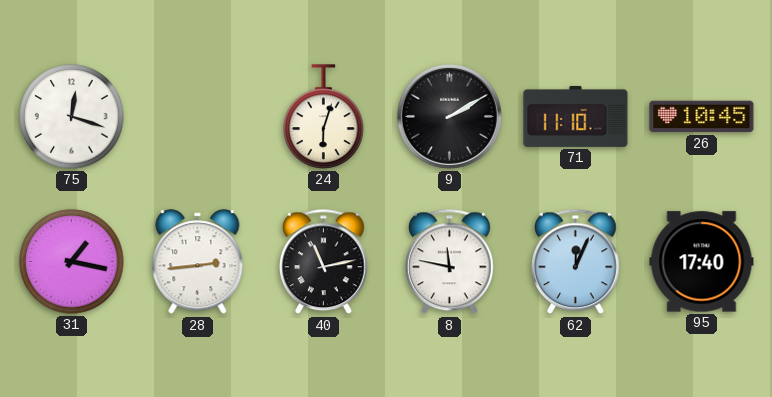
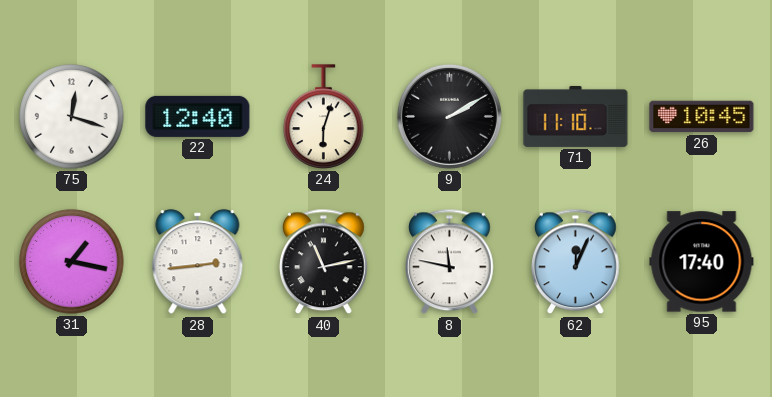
22: none -> 12:40
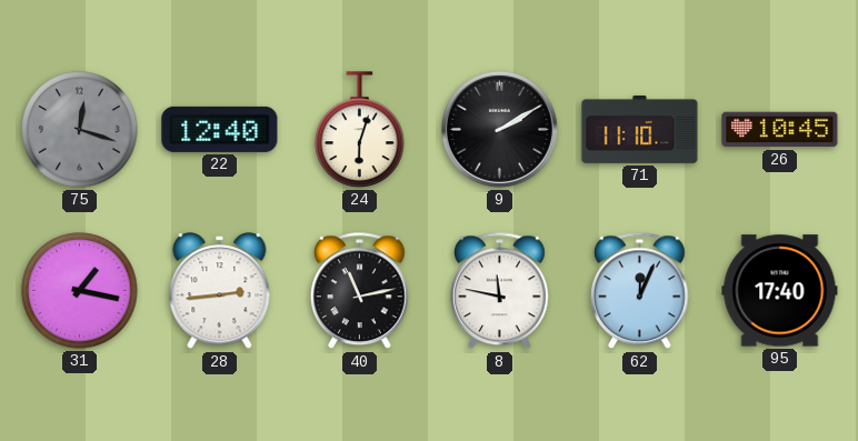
75 dial: white -> grey
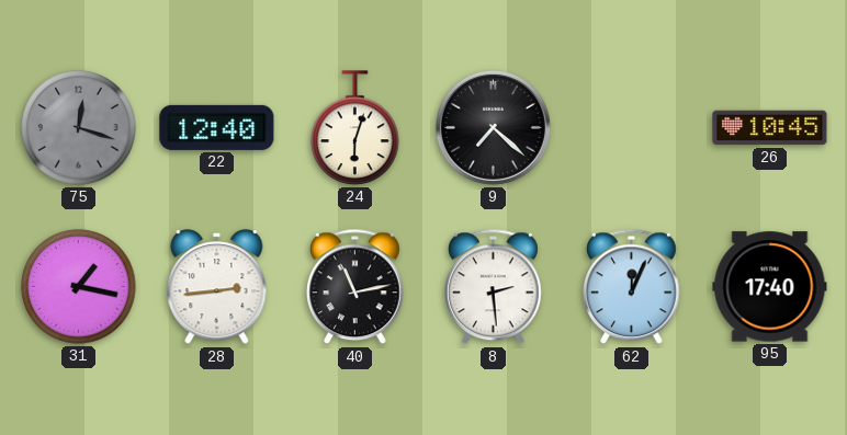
9: 2:10 -> 7:22
71: 11:10 -> none
8: 11:47 -> 2:29
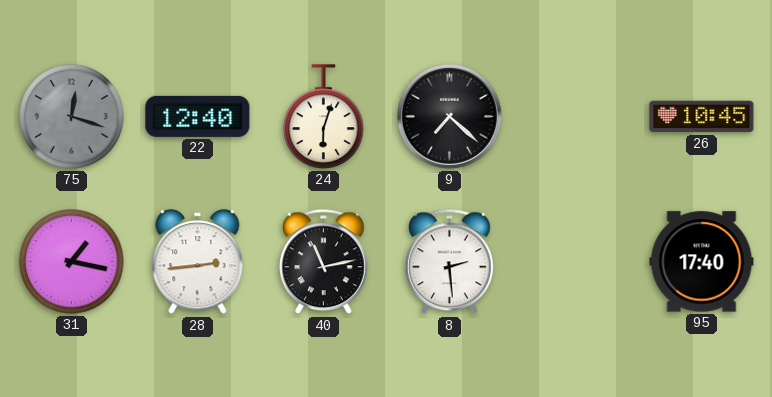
62: 12:04 -> none
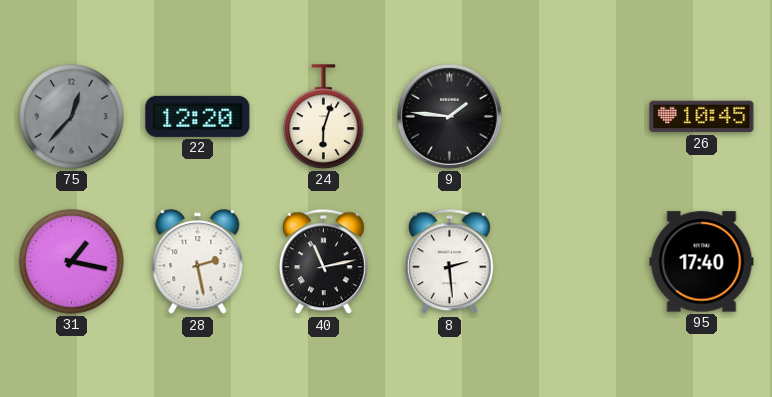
75: 12:18 -> 12:37
22: 12:40 -> 12:20
9: 7:22 -> 1:46
28: 2:44 -> 2:28
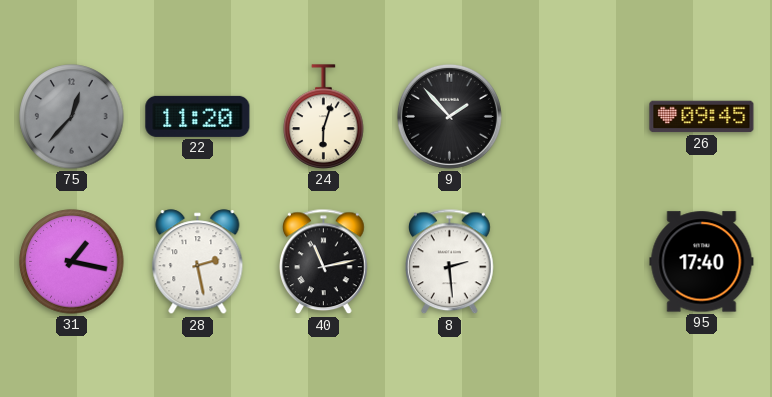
22: 12:20 -> 11:20
9: 1:46 -> 1:53
26: 10:45 -> 09:45
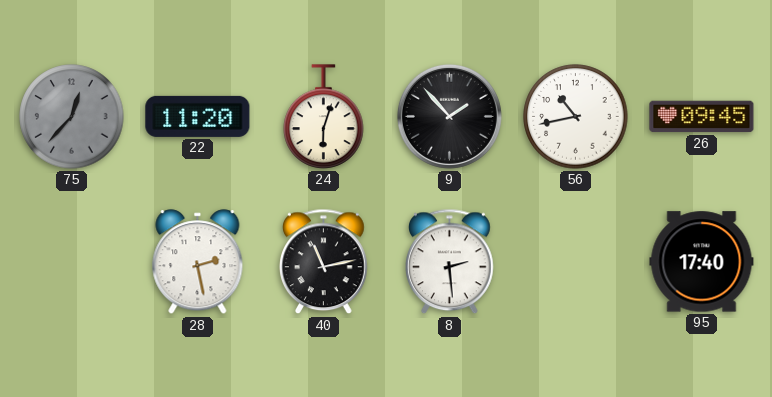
56: none -> 10:43
31: 1:17 -> none
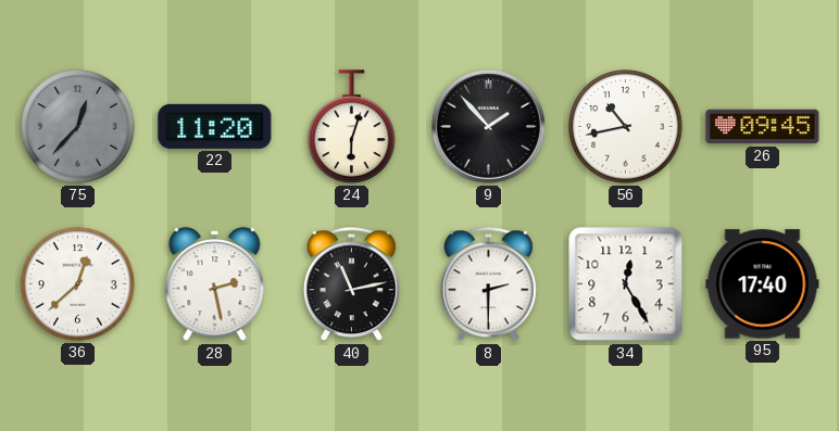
36: none -> 12:38
8: 2:29 -> 2:30
34: none -> 12:25
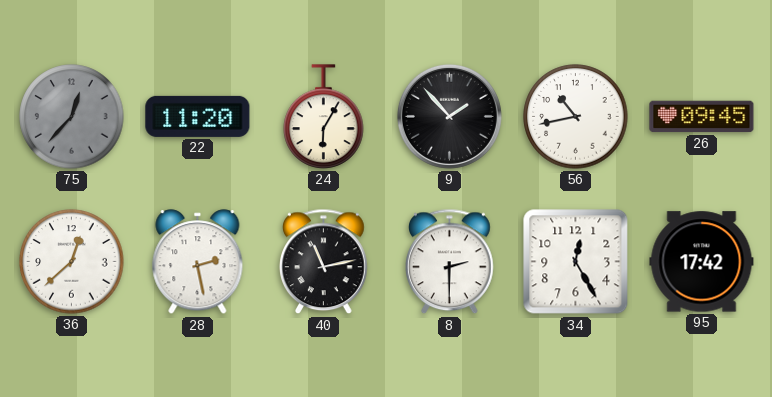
24: 6:03 -> 6:05
95: 17:40 -> 17:42
